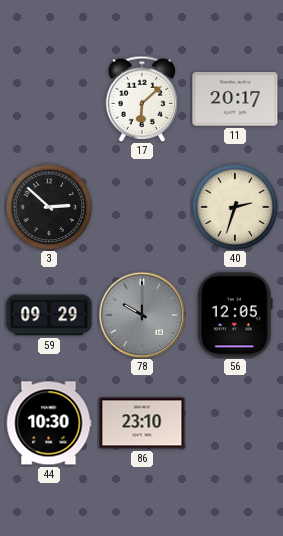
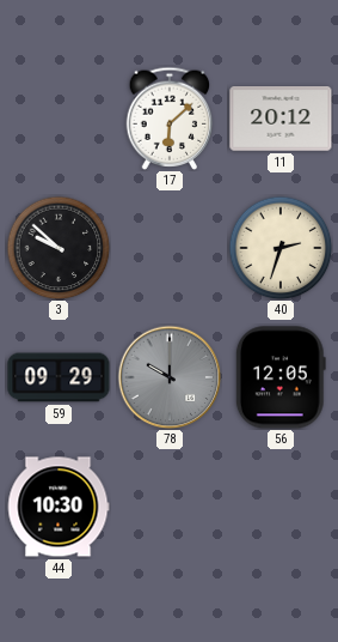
11: 20:17 -> 20:12
3: 2:52 -> 9:52
86: 23:10 -> none
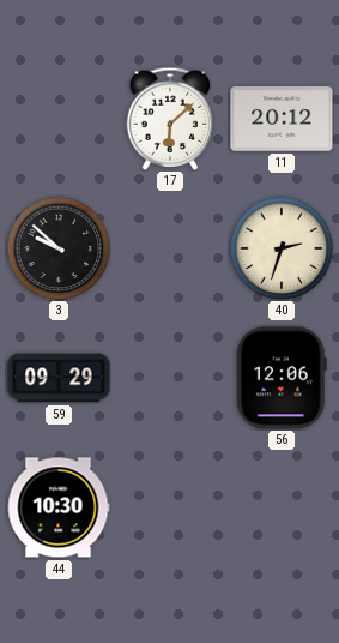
78: 10:00 -> none
56: 12:05 -> 12:06
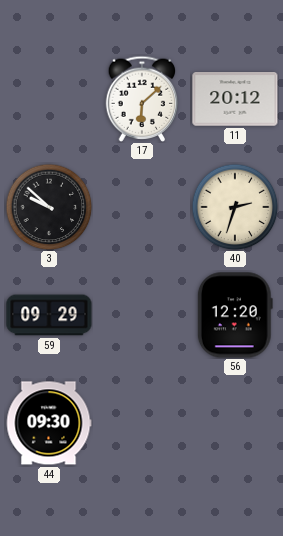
56: 12:06 -> 12:20
44: 10:30 -> 09:30
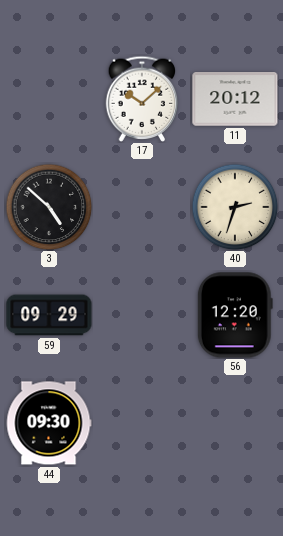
17: 6:08 -> 10:08
3: 9:52 -> 4:52
